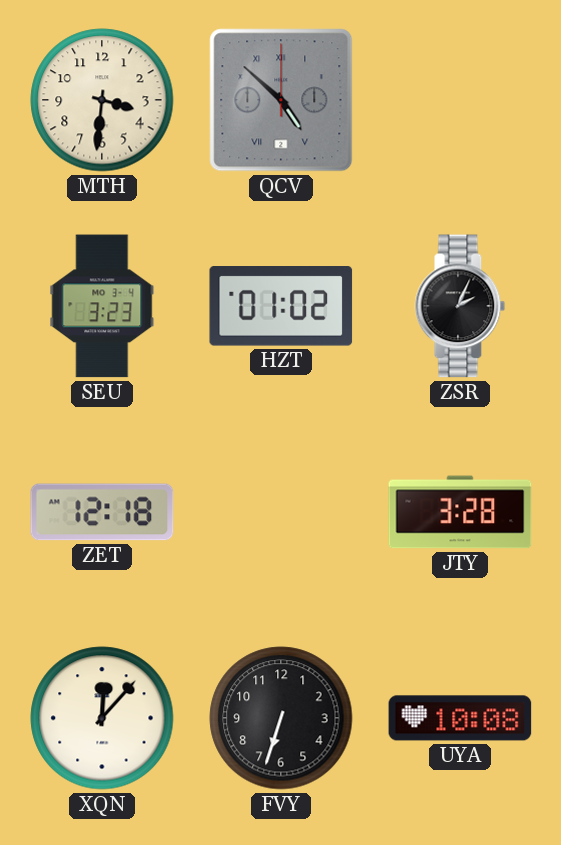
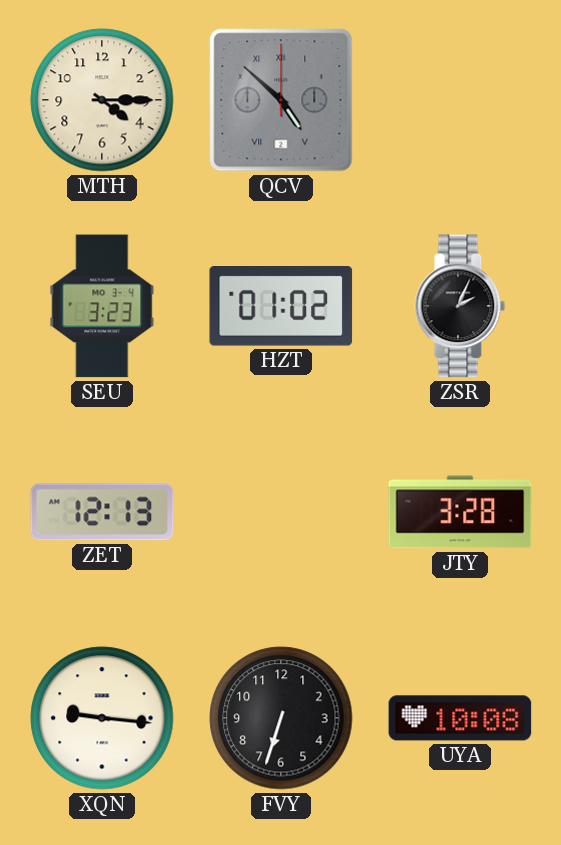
MTH: 3:31 -> 4:15
ZET: 12:18 -> 12:13
XQN: 12:07 -> 9:16
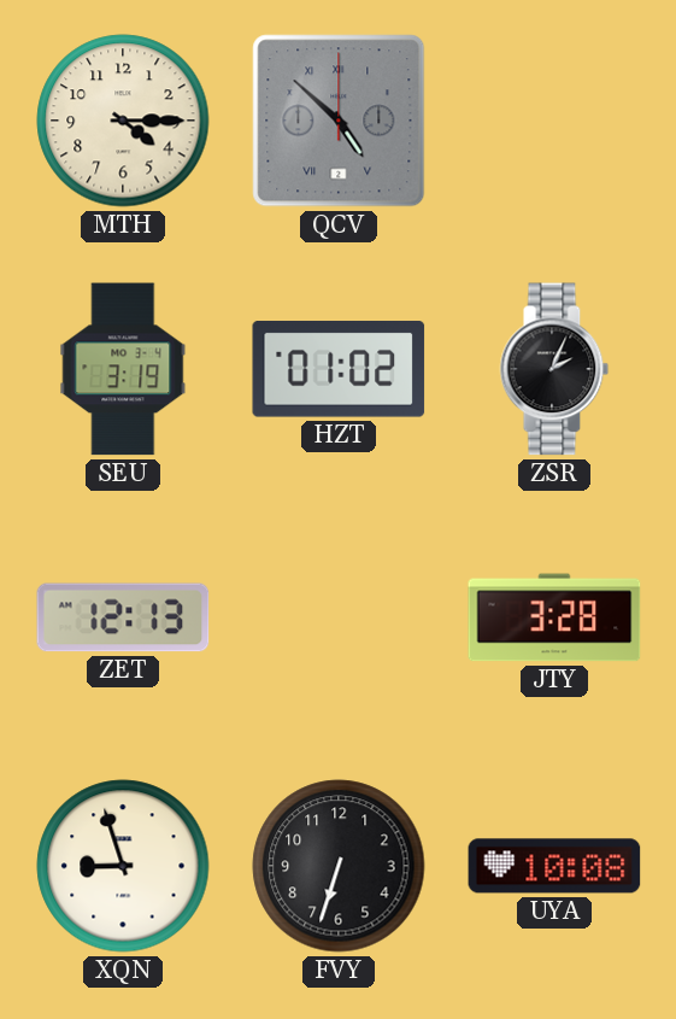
SEU: 3:23 -> 3:19
XQN: 9:16 -> 8:57
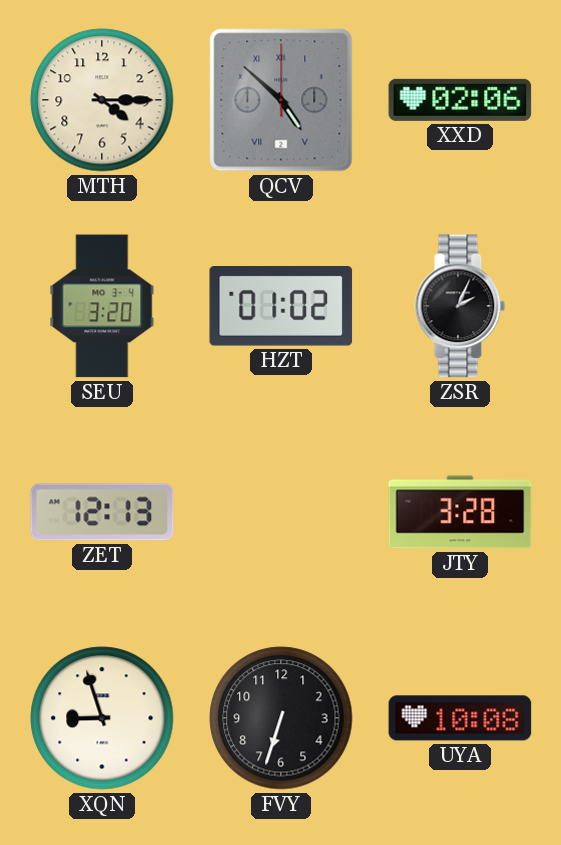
XXD: none -> 02:06
SEU: 3:19 -> 3:20
